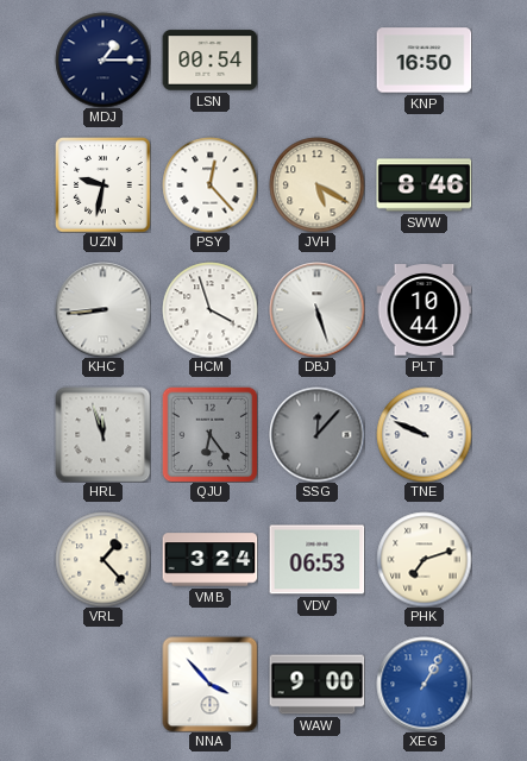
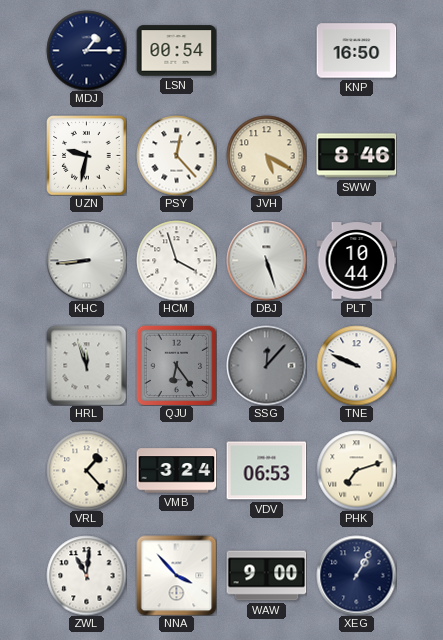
ZWL: none -> 11:01
XEG dial: blue -> navy
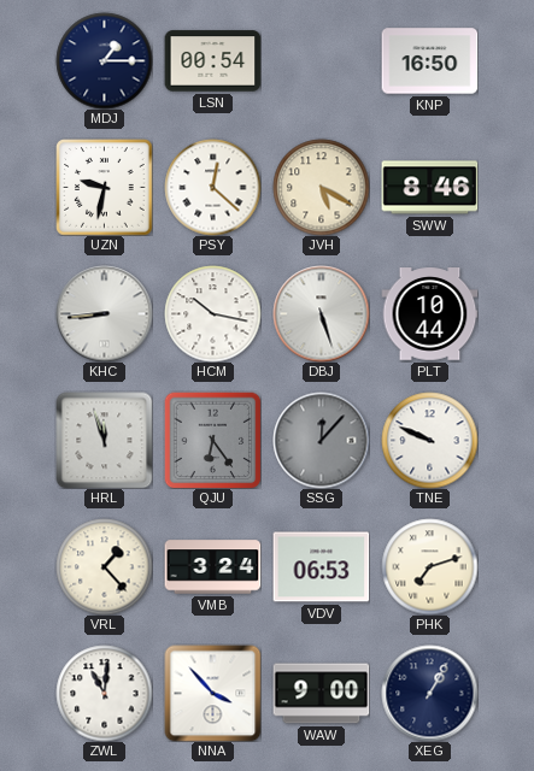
PSY: 12:23 -> 12:22
HCM: 3:57 -> 10:17
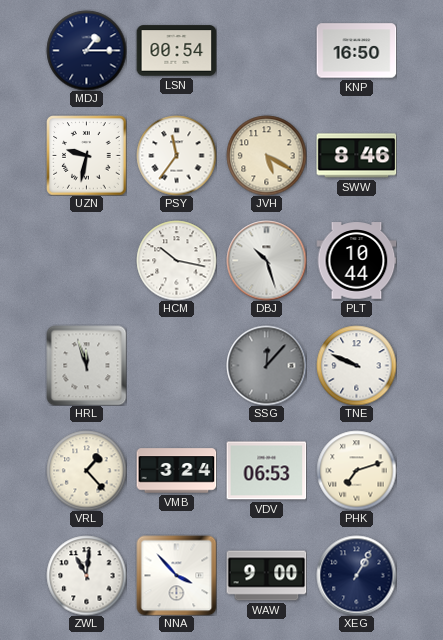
PSY: 12:22 -> 11:36
KHC: 8:44 -> none
DBJ: 5:27 -> 10:27
QJU: 6:24 -> none
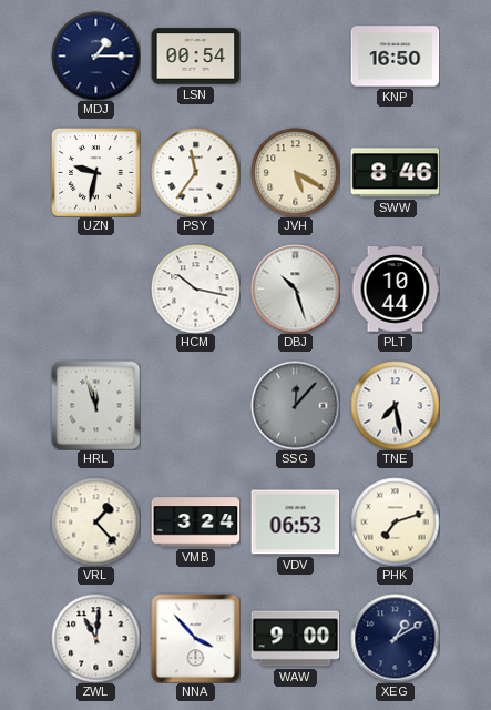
TNE: 9:49 -> 7:28
XEG: 1:05 -> 1:10
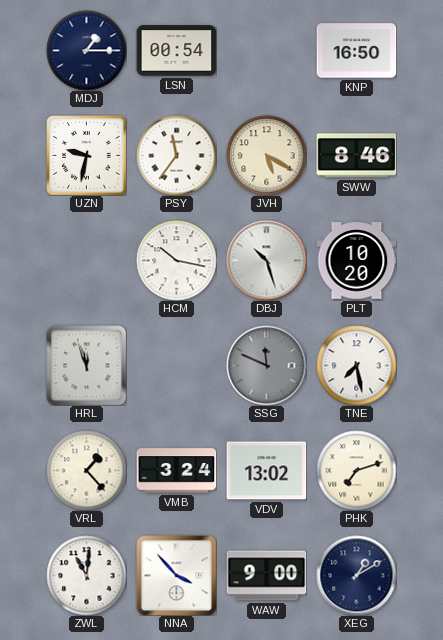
PLT: 10:44 -> 10:20
SSG: 12:07 -> 11:49
VDV: 06:53 -> 13:02
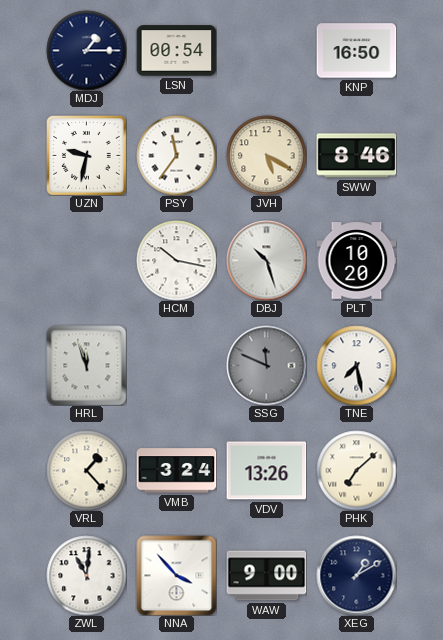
VDV: 13:02 -> 13:26
PHK: 7:12 -> 7:08
